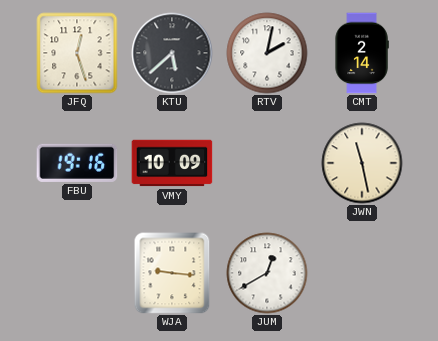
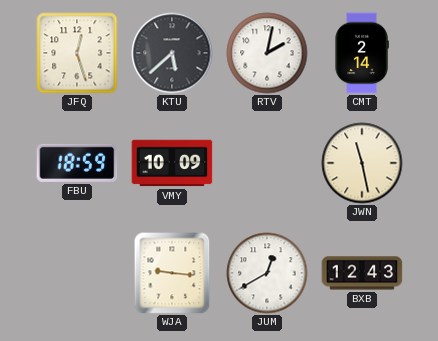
FBU: 19:16 -> 18:59
BXB: none -> 12:43
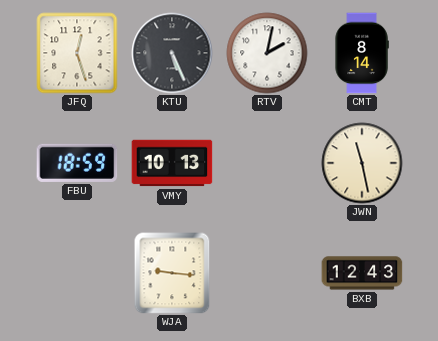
KTU: 5:38 -> 5:26
CMT: 2:14 -> 8:14
VMY: 10:09 -> 10:13
JUM: 12:40 -> none
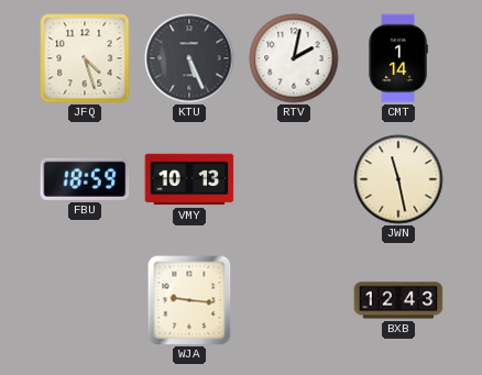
JFQ: 12:27 -> 4:27
CMT: 8:14 -> 1:14
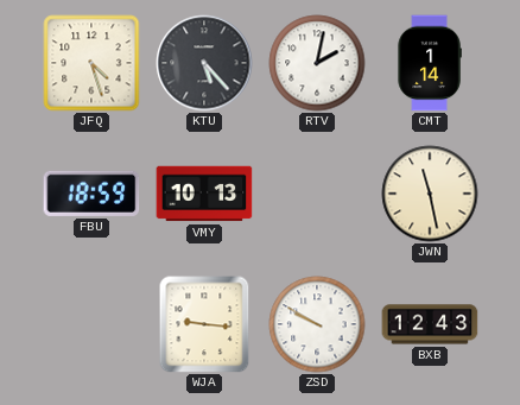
KTU: 5:26 -> 5:23
ZSD: none -> 9:50
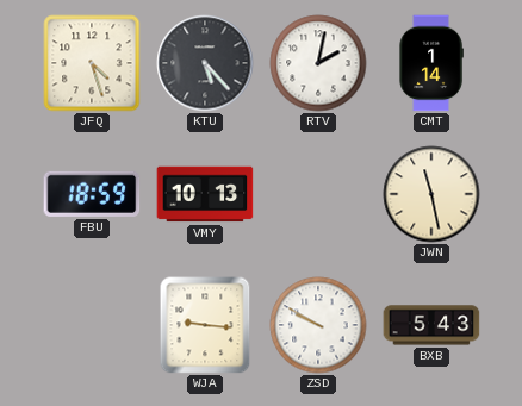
BXB: 12:43 -> 5:43
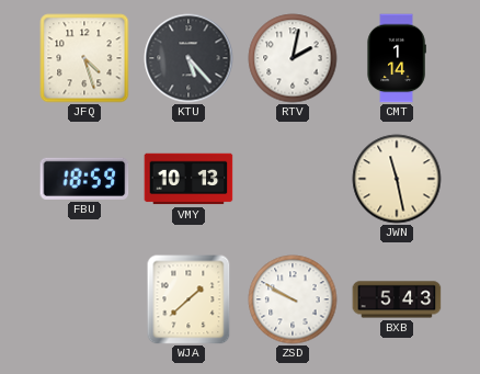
WJA: 9:16 -> 1:38
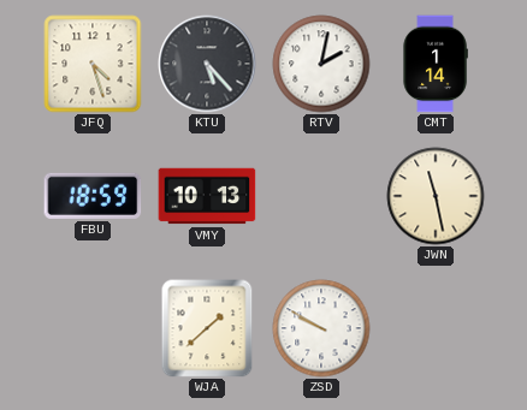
BXB: 5:43 -> none
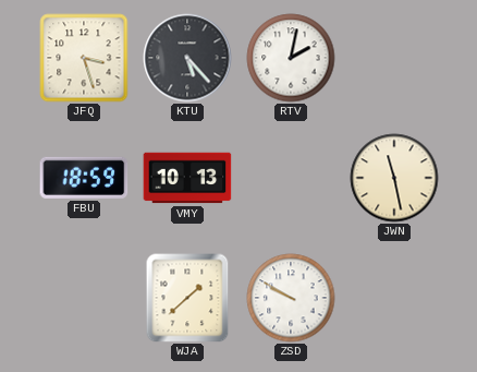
JFQ: 4:27 -> 3:27
CMT: 1:14 -> none
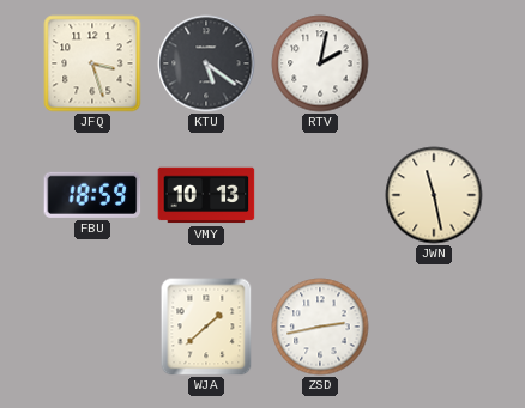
KTU: 5:23 -> 5:21
ZSD: 9:50 -> 2:43
